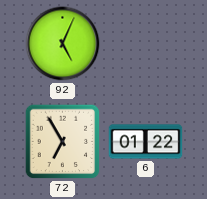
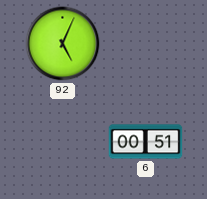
72: 6:55 -> none
6: 01:22 -> 00:51
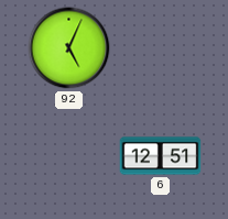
6: 00:51 -> 12:51
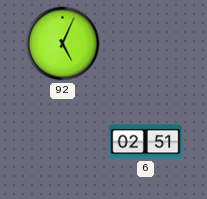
6: 12:51 -> 02:51
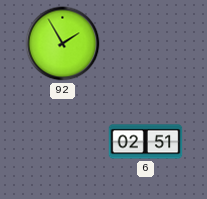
92: 5:04 -> 1:55
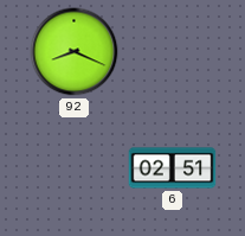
92: 1:55 -> 8:19
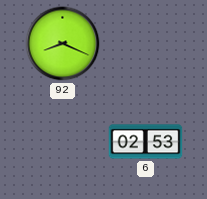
6: 02:51 -> 02:53
